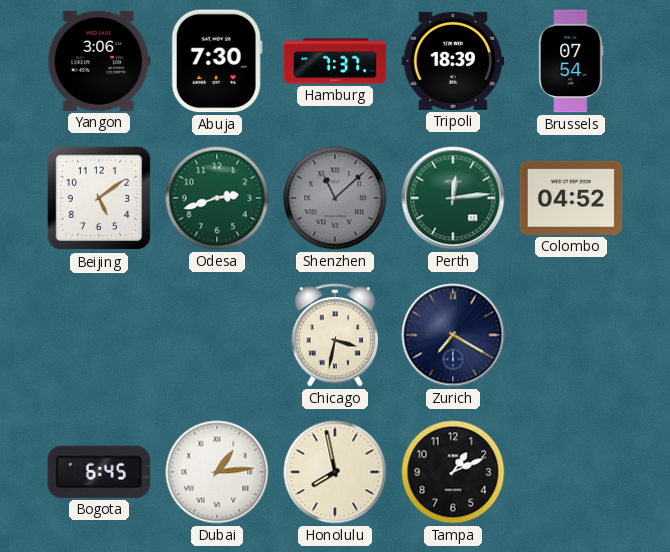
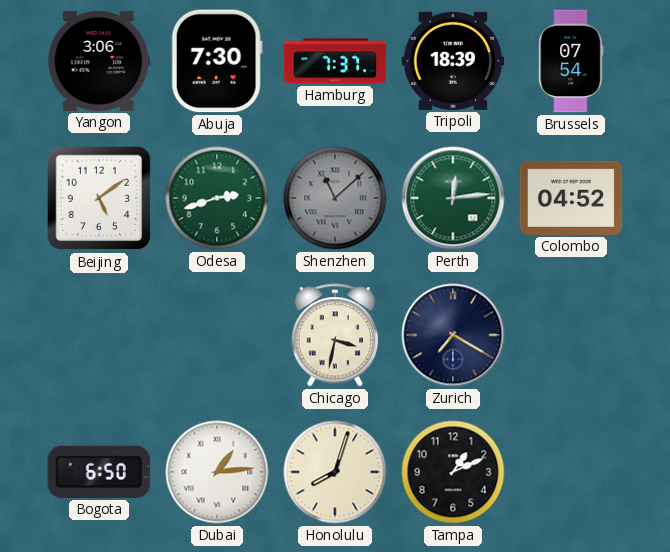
Bogota: 6:45 -> 6:50
Honolulu: 7:58 -> 8:03
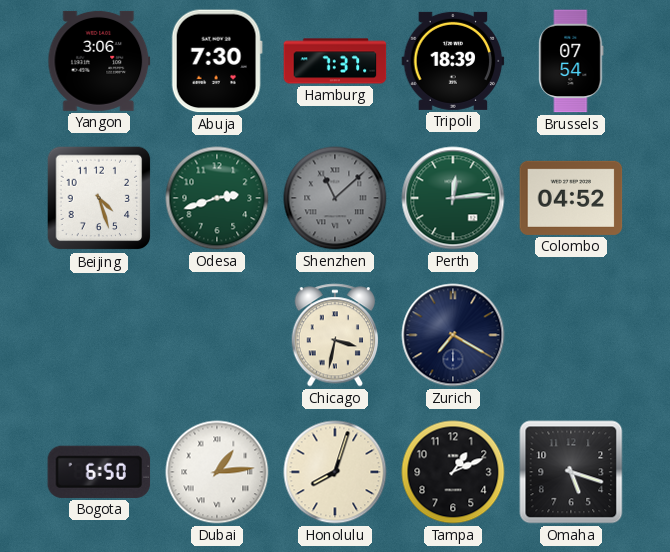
Beijing: 5:09 -> 4:27
Omaha: none -> 5:18
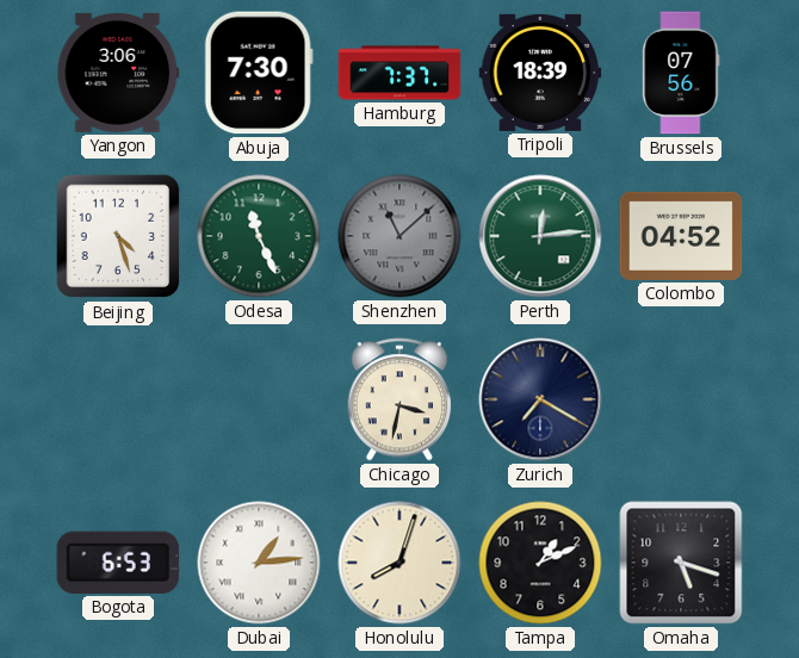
Brussels: 07:54 -> 07:56
Odesa: 2:42 -> 11:26
Bogota: 6:50 -> 6:53
